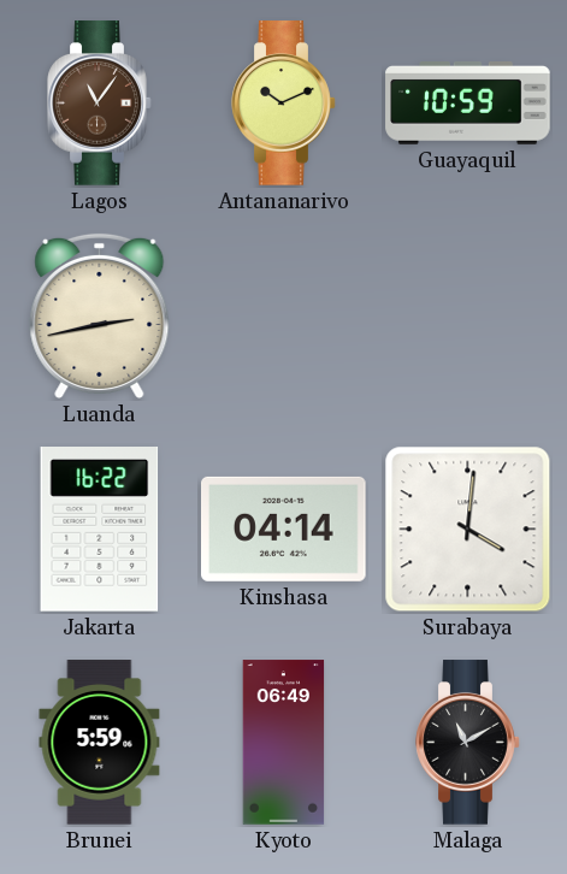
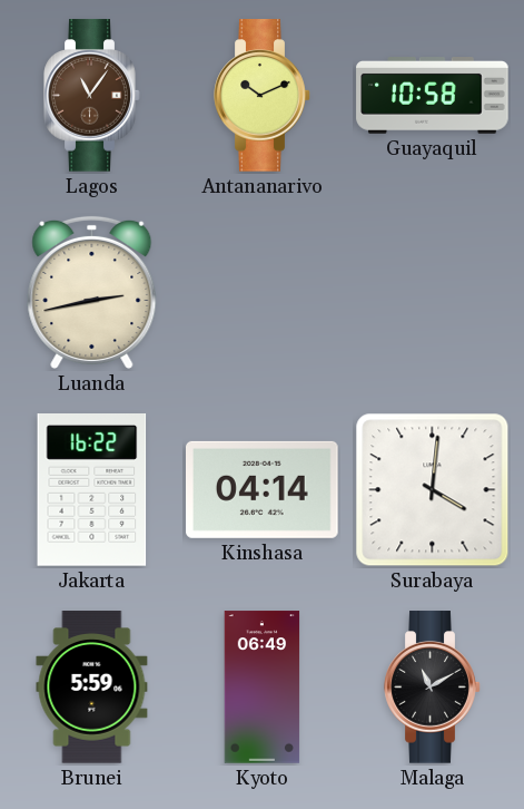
Guayaquil: 10:59 -> 10:58
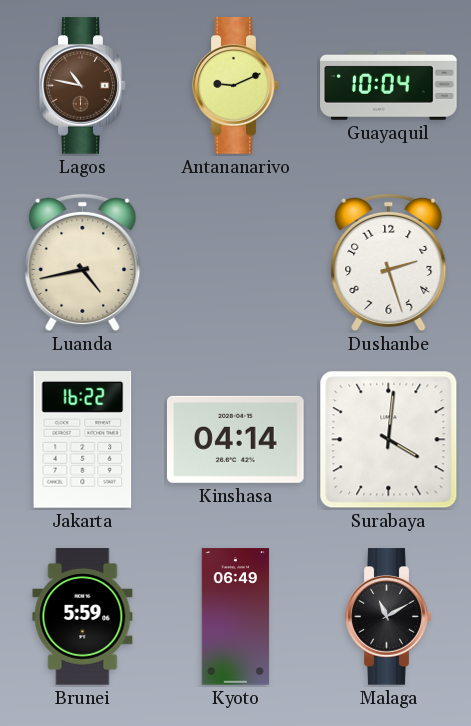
Lagos: 11:06 -> 10:47
Antananarivo: 10:11 -> 9:11
Guayaquil: 10:58 -> 10:04
Luanda: 2:43 -> 4:43
Dushanbe: none -> 2:27
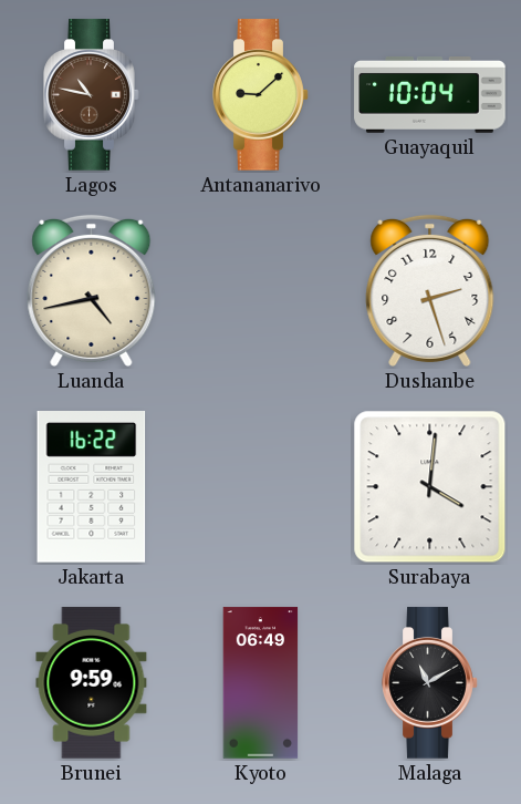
Antananarivo: 9:11 -> 9:08
Kinshasa: 04:14 -> none
Brunei: 5:59 -> 9:59
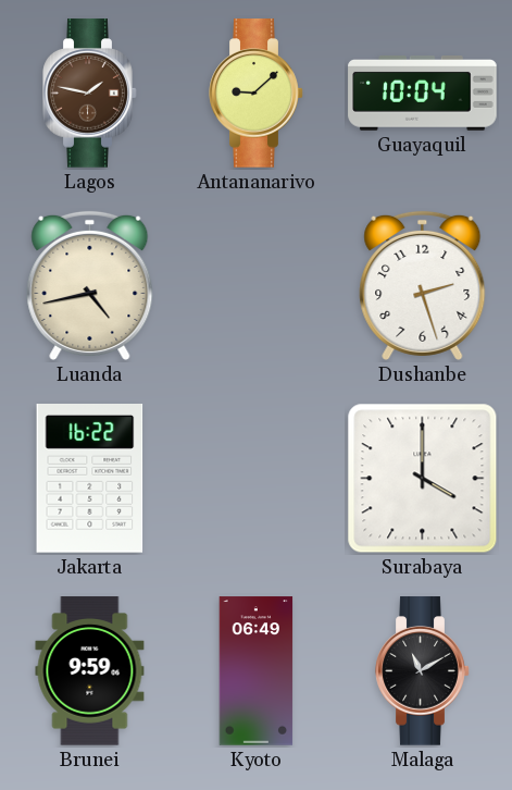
Lagos: 10:47 -> 1:47
Surabaya: 4:01 -> 4:00
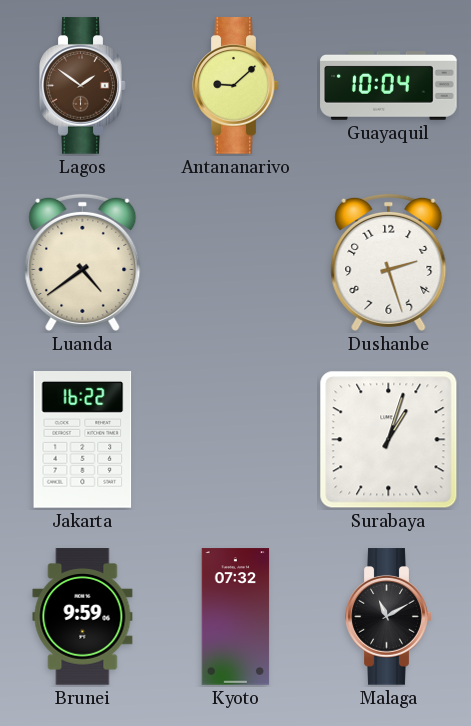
Lagos: 1:47 -> 1:51
Luanda: 4:43 -> 4:39
Surabaya: 4:00 -> 1:03
Kyoto: 06:49 -> 07:32
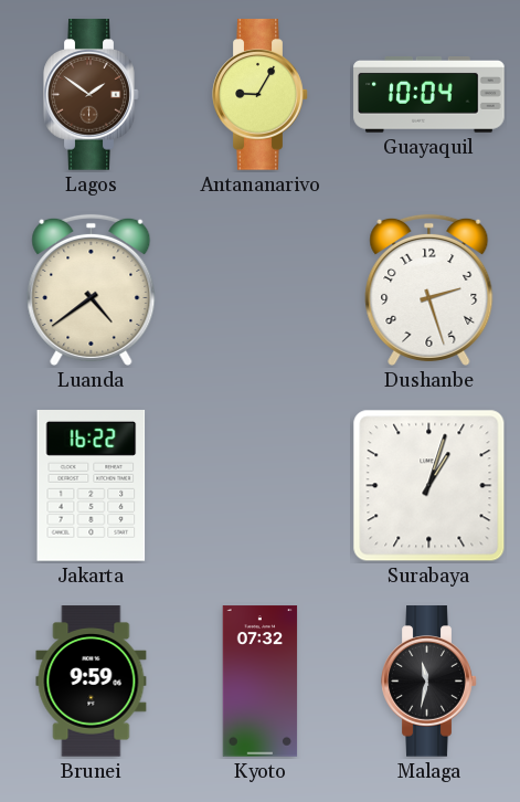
Antananarivo: 9:08 -> 9:05
Malaga: 11:10 -> 11:32
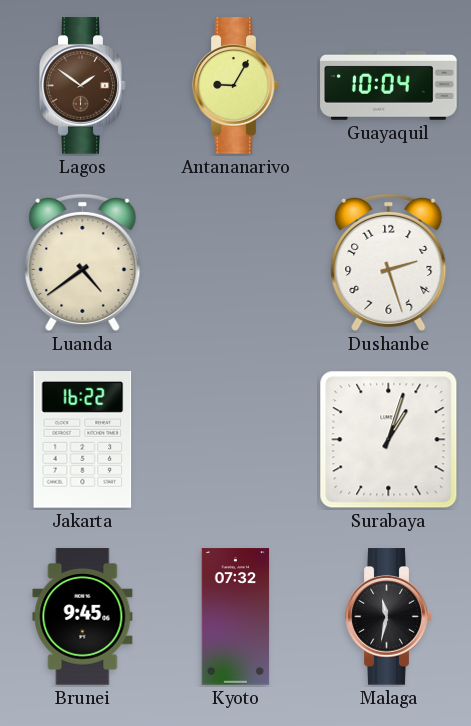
Brunei: 9:59 -> 9:45
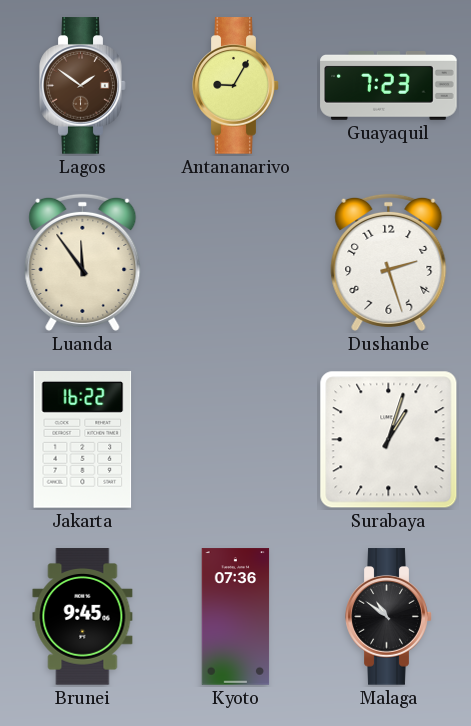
Guayaquil: 10:04 -> 7:23
Luanda: 4:39 -> 11:54
Kyoto: 07:32 -> 07:36
Malaga: 11:32 -> 10:51
